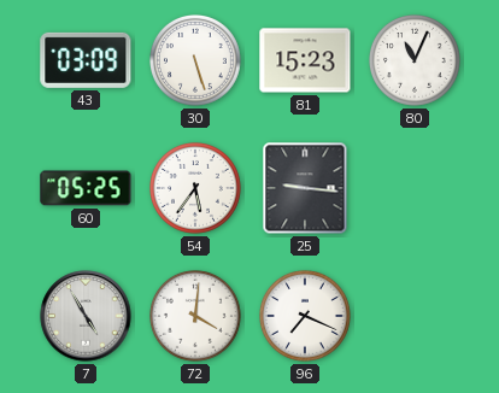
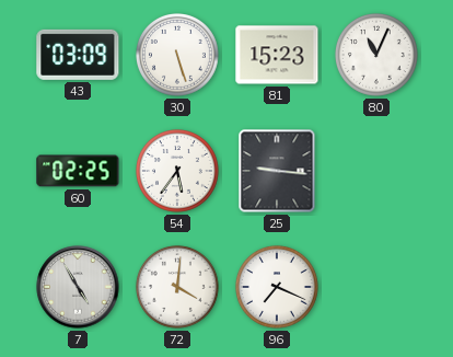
60: 05:25 -> 02:25
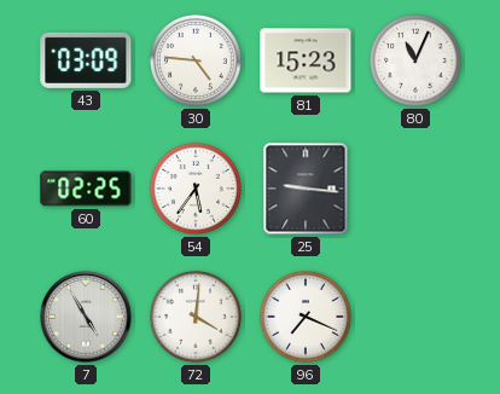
30: 5:27 -> 4:46
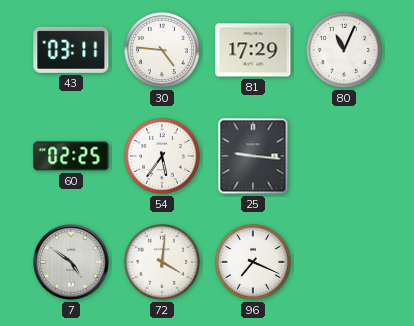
43: 03:09 -> 03:11
81: 15:23 -> 17:29
7: 4:55 -> 4:51
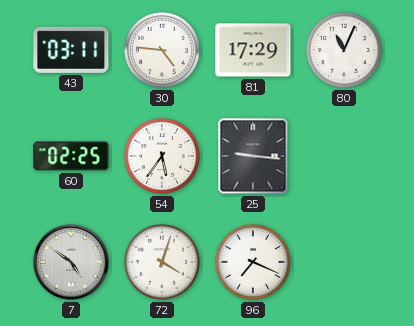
72: 4:01 -> 4:03
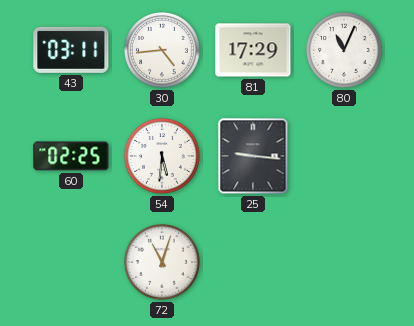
30: 4:46 -> 4:44
54: 5:36 -> 5:31
7: 4:51 -> none
72: 4:03 -> 11:03
96: 7:19 -> none
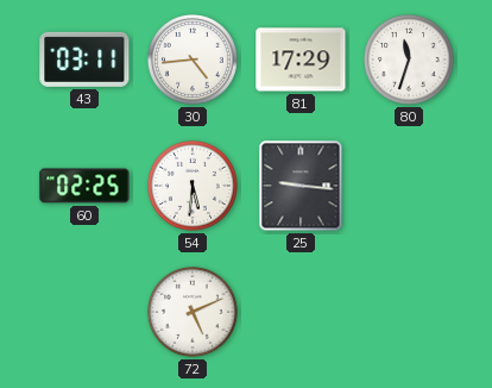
80: 11:04 -> 11:33
72: 11:03 -> 5:11
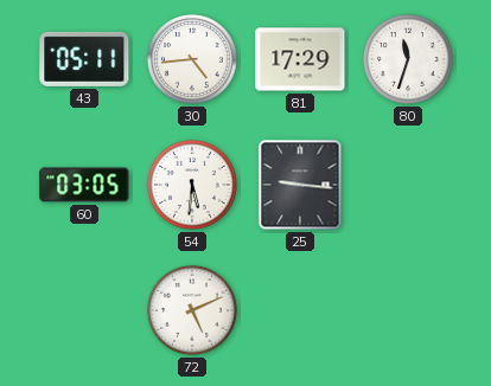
43: 03:11 -> 05:11
60: 02:25 -> 03:05
